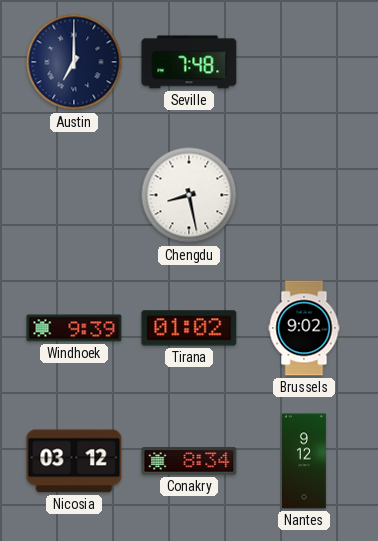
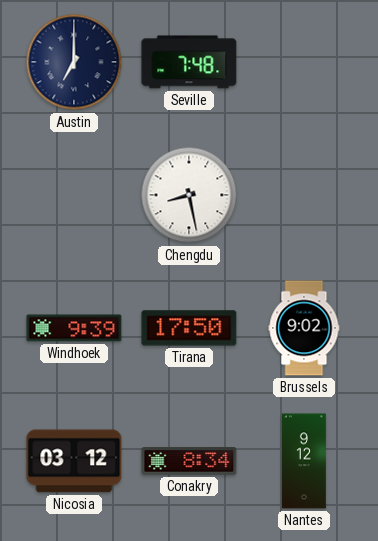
Tirana: 01:02 -> 17:50
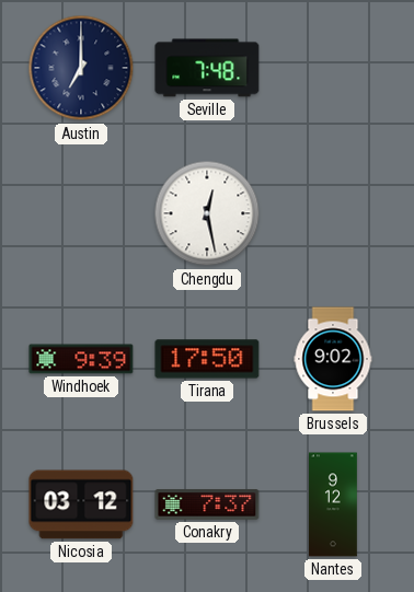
Chengdu: 8:28 -> 12:28
Conakry: 8:34 -> 7:37
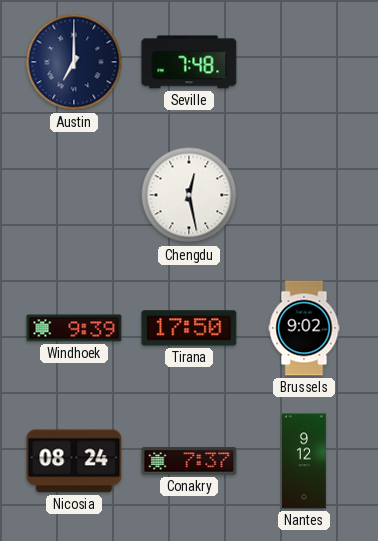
Nicosia: 03:12 -> 08:24
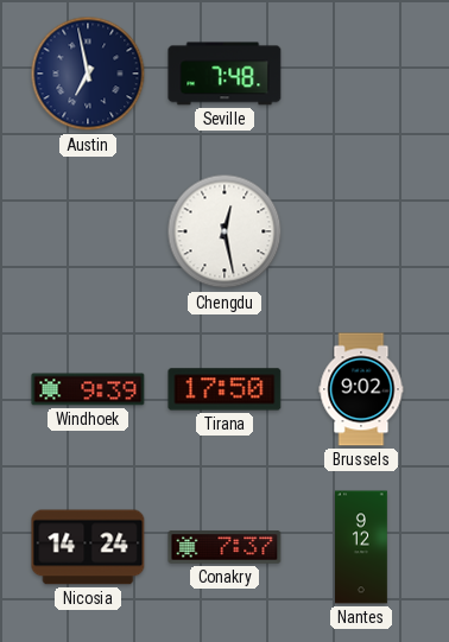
Austin: 7:00 -> 6:58
Nicosia: 08:24 -> 14:24
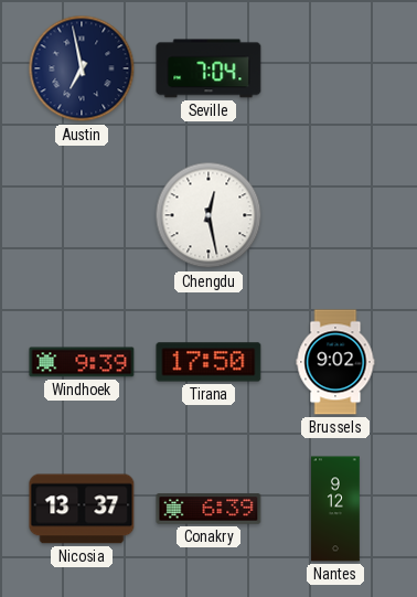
Seville: 7:48 -> 7:04
Nicosia: 14:24 -> 13:37
Conakry: 7:37 -> 6:39
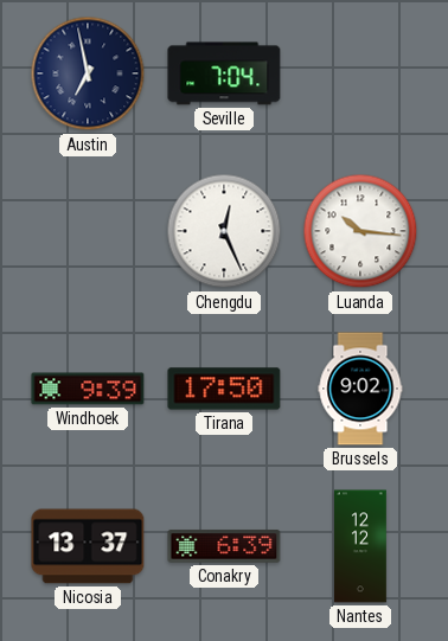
Chengdu: 12:28 -> 12:26
Luanda: none -> 10:16
Nantes: 9:12 -> 12:12
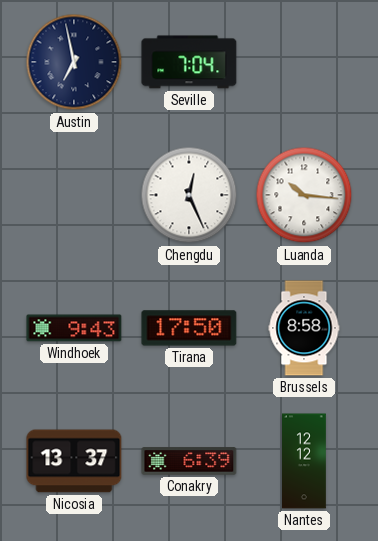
Windhoek: 9:39 -> 9:43
Brussels: 9:02 -> 8:58
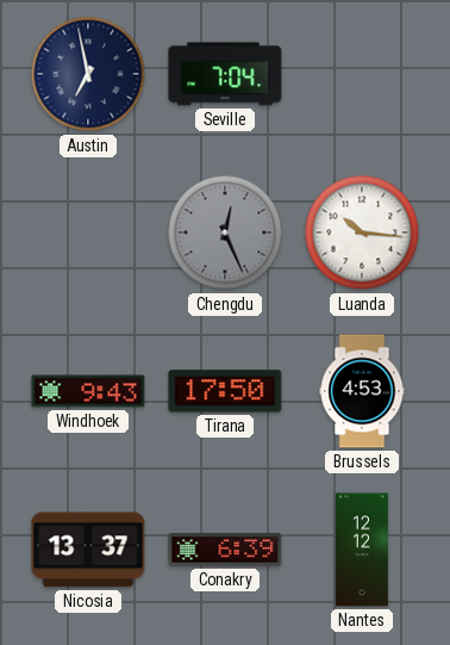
Chengdu dial: white -> grey
Brussels: 8:58 -> 4:53
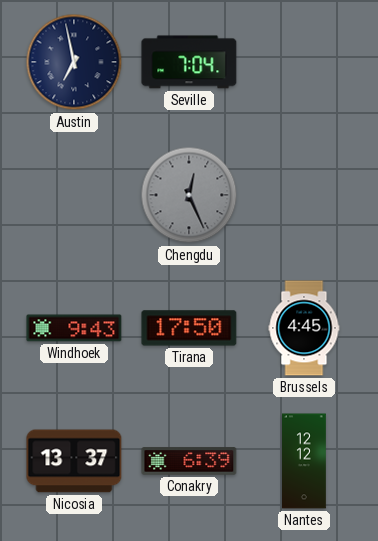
Luanda: 10:16 -> none
Brussels: 4:53 -> 4:45
